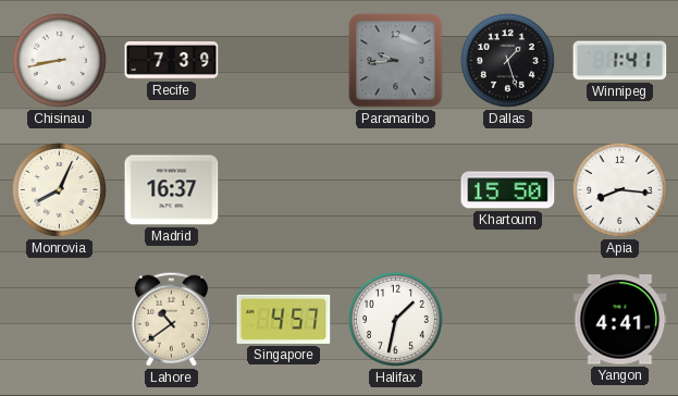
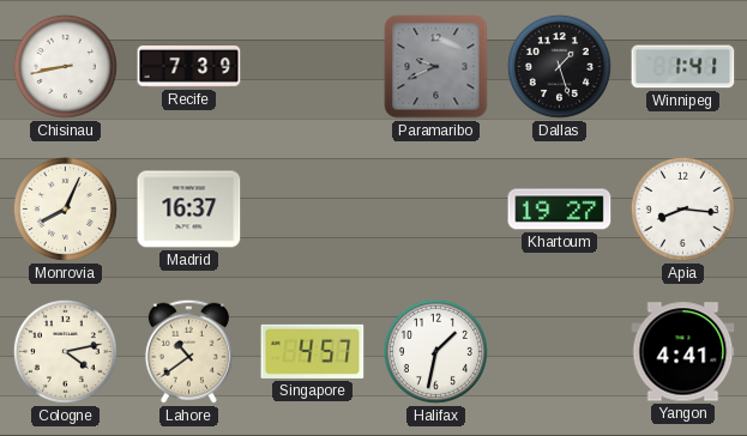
Paramaribo: 9:44 -> 9:41
Khartoum: 15:50 -> 19:27
Cologne: none -> 4:13
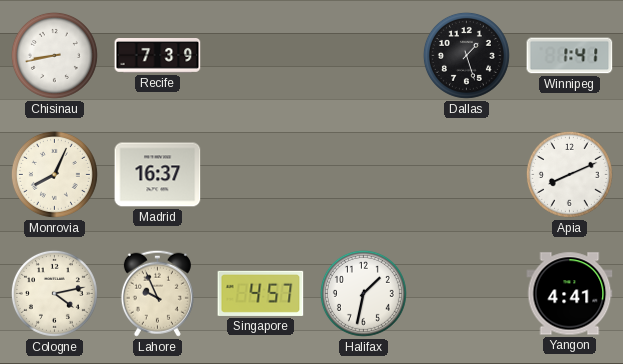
Paramaribo: 9:41 -> none
Khartoum: 19:27 -> none
Apia: 8:16 -> 8:11
Lahore: 10:39 -> 9:56
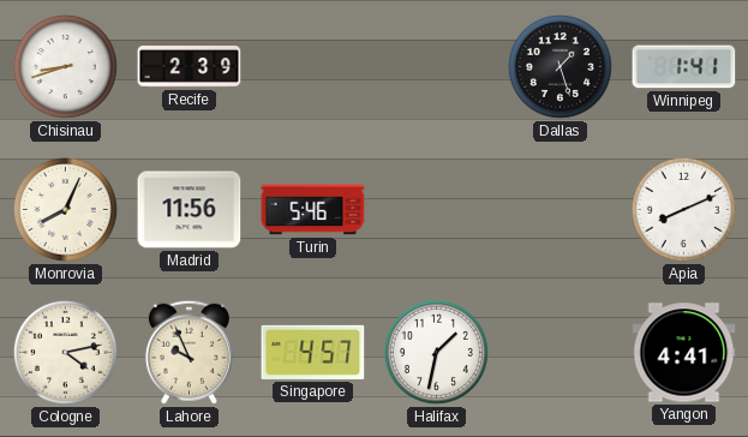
Chisinau: 8:43 -> 8:42
Recife: 7:39 -> 2:39
Madrid: 16:37 -> 11:56
Turin: none -> 5:46
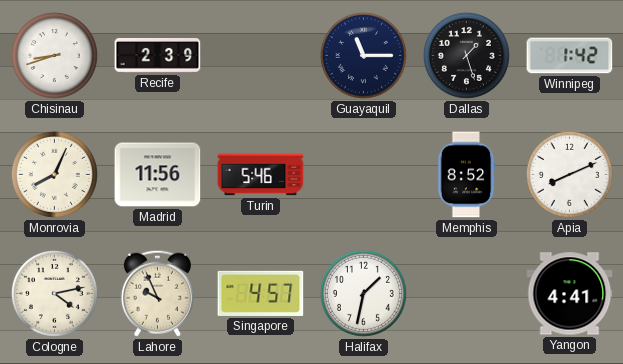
Guayaquil: none -> 11:15
Winnipeg: 1:41 -> 1:42
Memphis: none -> 8:52
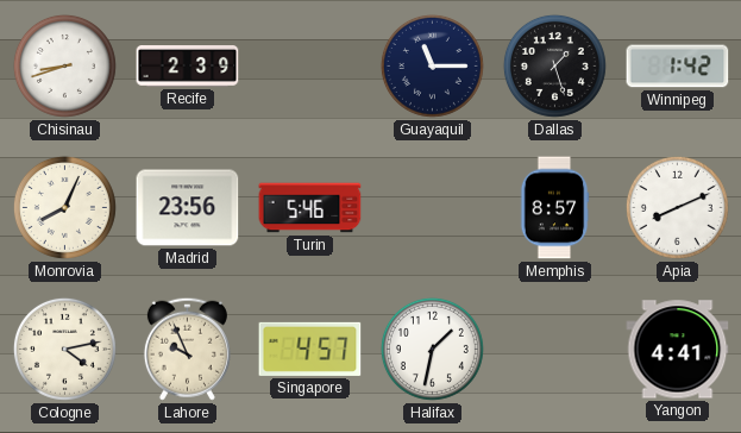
Madrid: 11:56 -> 23:56
Memphis: 8:52 -> 8:57
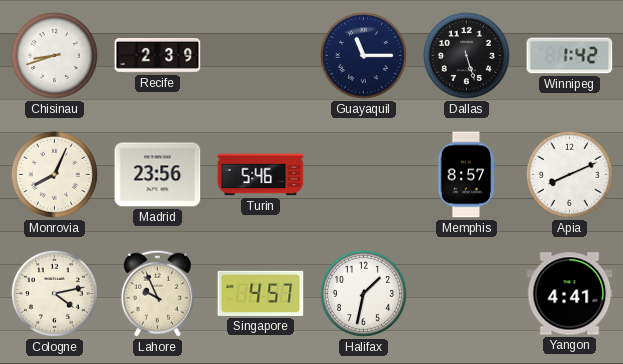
Dallas: 1:27 -> 5:27
